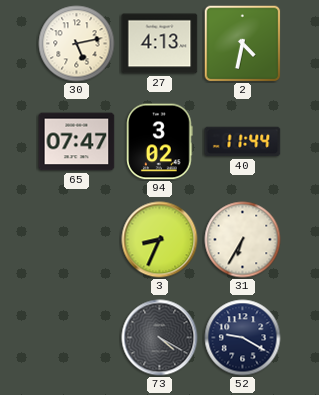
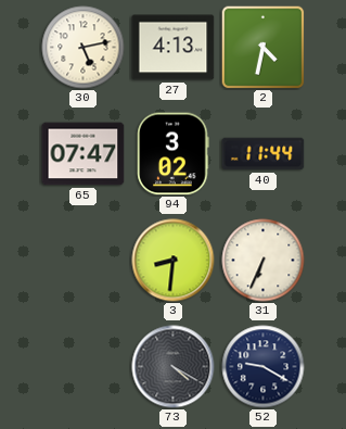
3: 8:34 -> 8:31
31: 6:35 -> 6:34
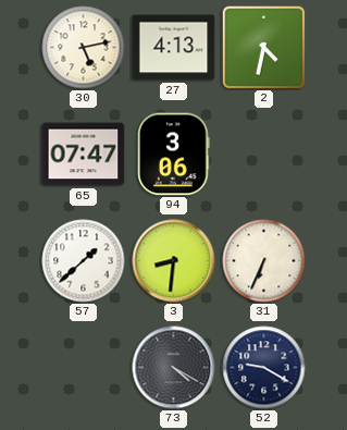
94: 3:02 -> 3:06
40: 11:44 -> none
57: none -> 1:38
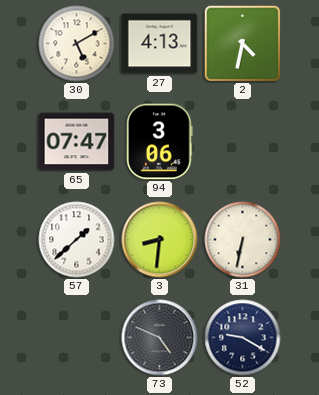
30: 5:13 -> 5:10
31: 6:34 -> 6:32
73: 4:20 -> 4:49
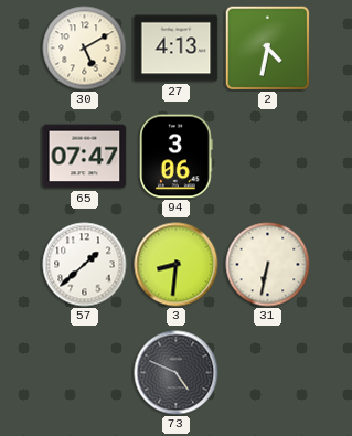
52: 9:20 -> none
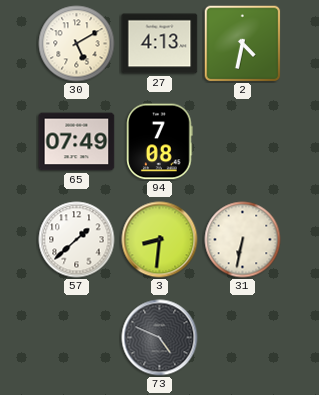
65: 07:47 -> 07:49
94: 3:06 -> 7:08
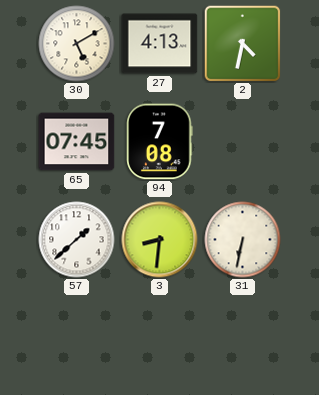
65: 07:49 -> 07:45
73: 4:49 -> none
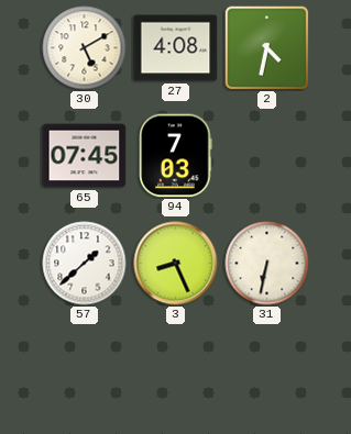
27: 4:13 -> 4:08
94: 7:08 -> 7:03
3: 8:31 -> 8:26
